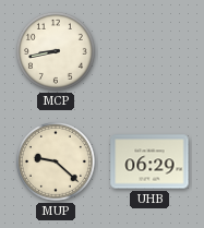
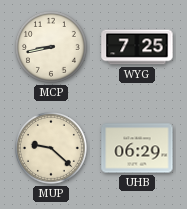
WYG: none -> 7:25
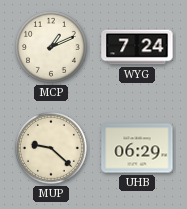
MCP: 8:43 -> 1:11
WYG: 7:25 -> 7:24
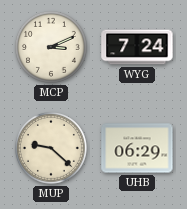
MCP: 1:11 -> 3:11
